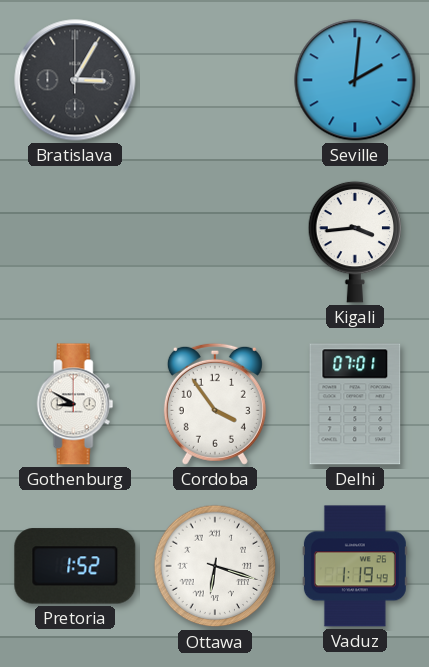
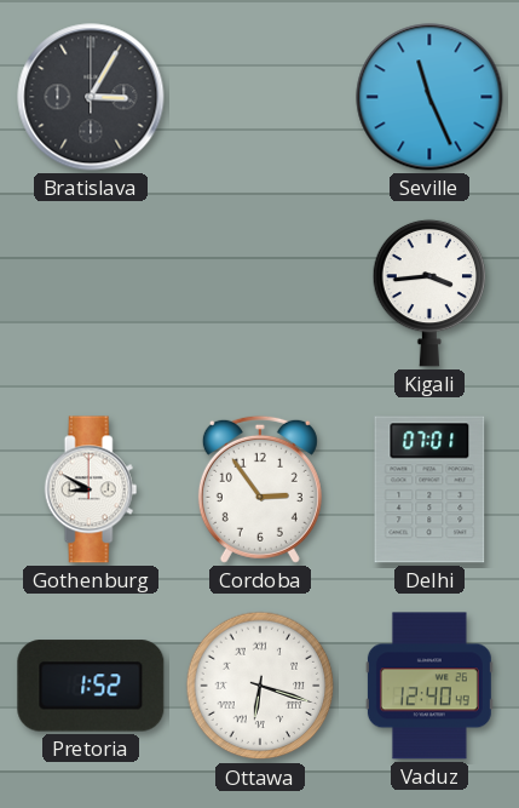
Seville: 2:01 -> 11:26
Cordoba: 3:54 -> 2:54
Vaduz: 1:19 -> 12:40
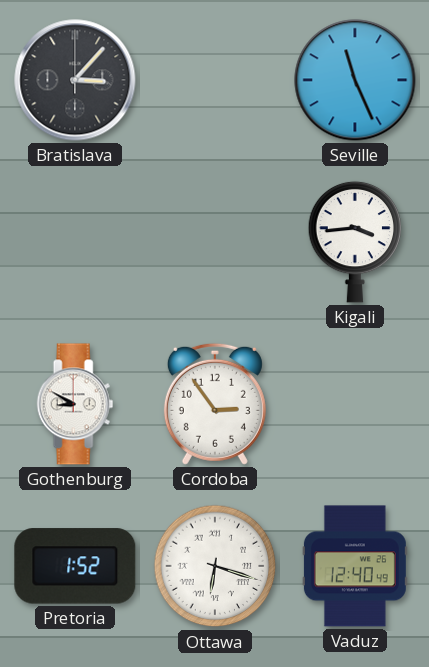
Bratislava: 3:05 -> 3:07
Delhi: 07:01 -> none
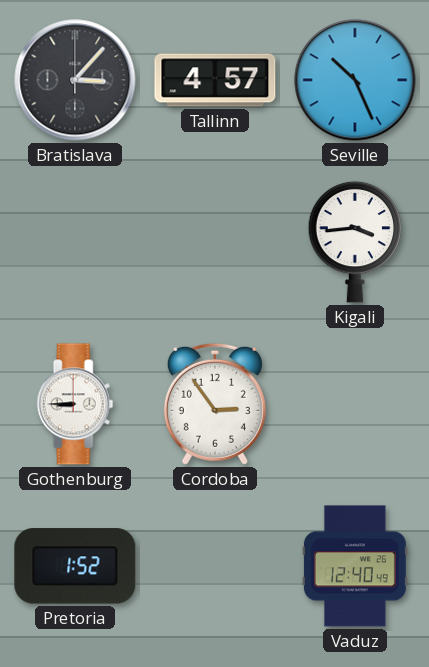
Tallinn: none -> 4:57
Seville: 11:26 -> 10:26
Gothenburg: 8:50 -> 8:45
Ottawa: 6:18 -> none
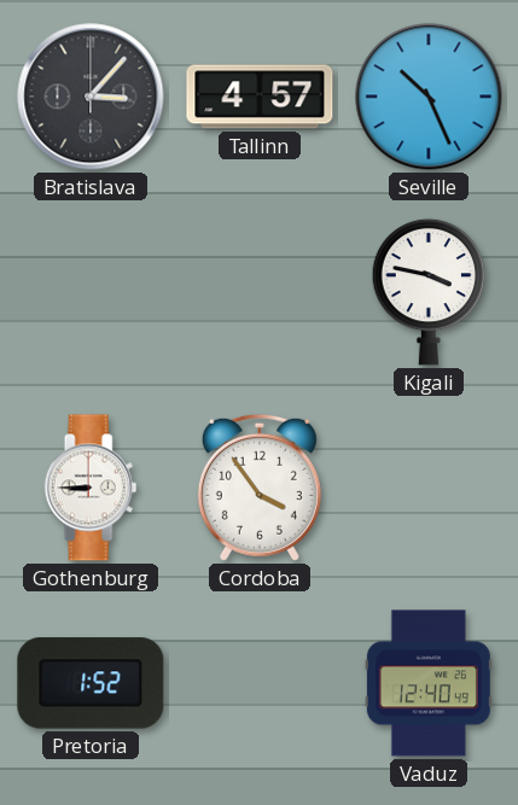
Kigali: 3:44 -> 3:47
Cordoba: 2:54 -> 3:54
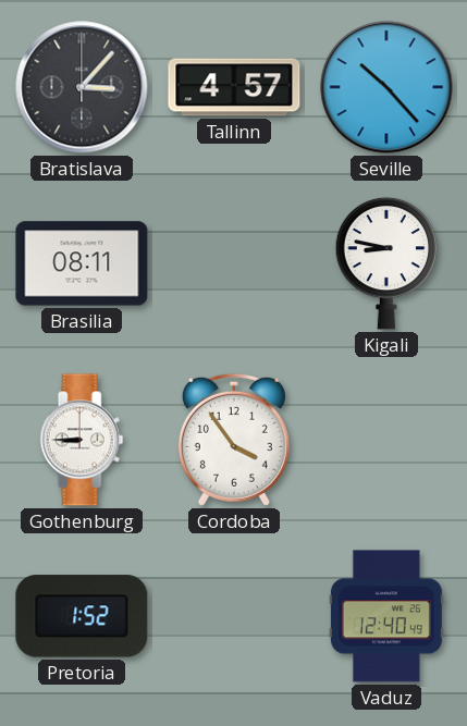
Seville: 10:26 -> 10:23
Brasilia: none -> 08:11
Kigali: 3:47 -> 8:47
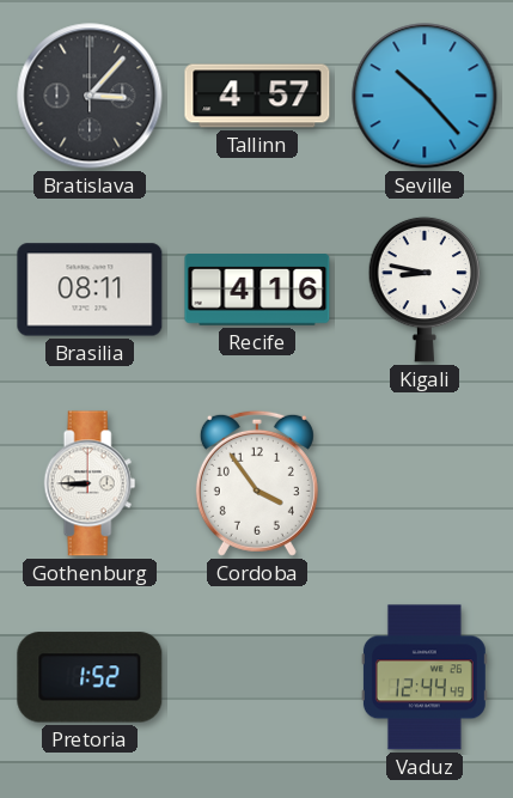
Recife: none -> 4:16
Vaduz: 12:40 -> 12:44
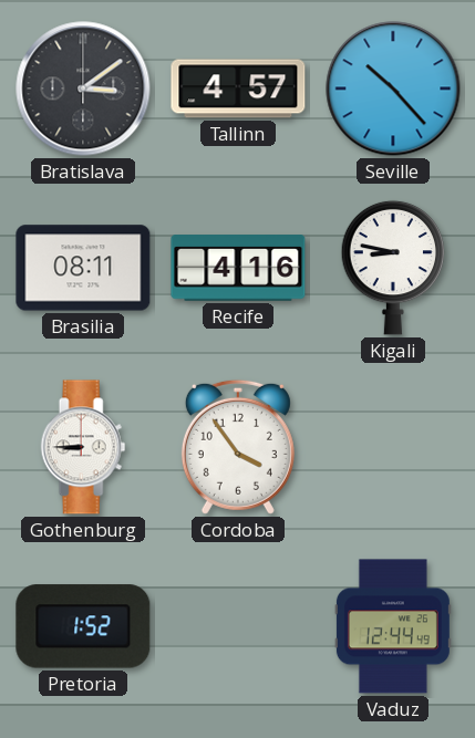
Bratislava: 3:07 -> 3:09
